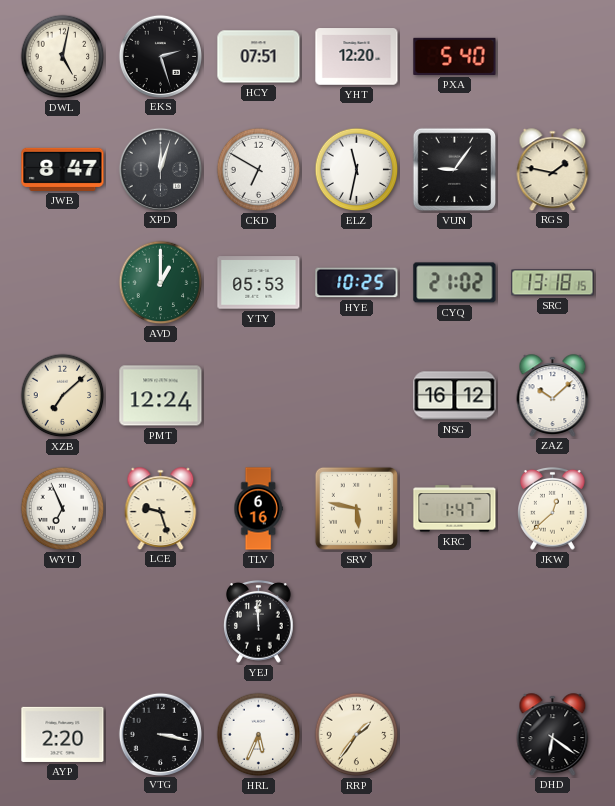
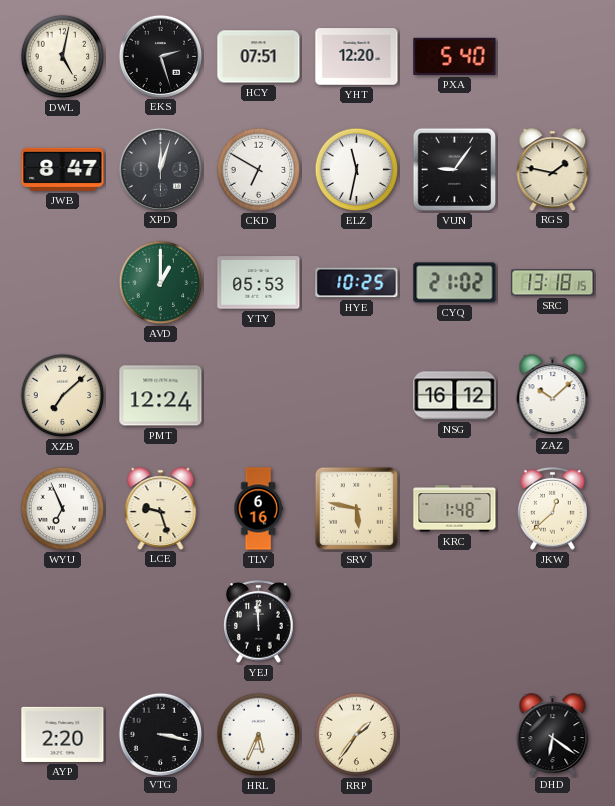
KRC: 1:47 -> 1:48
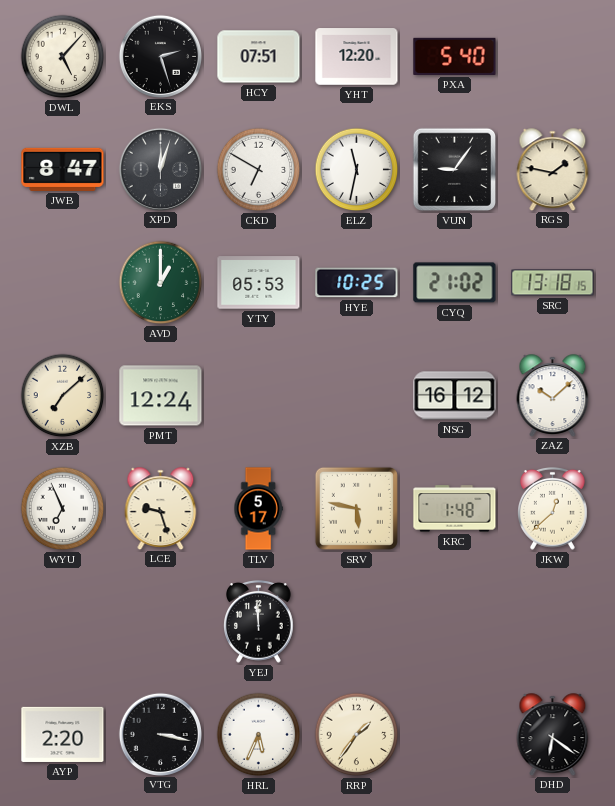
DWL: 5:02 -> 5:07
TLV: 6:16 -> 5:17
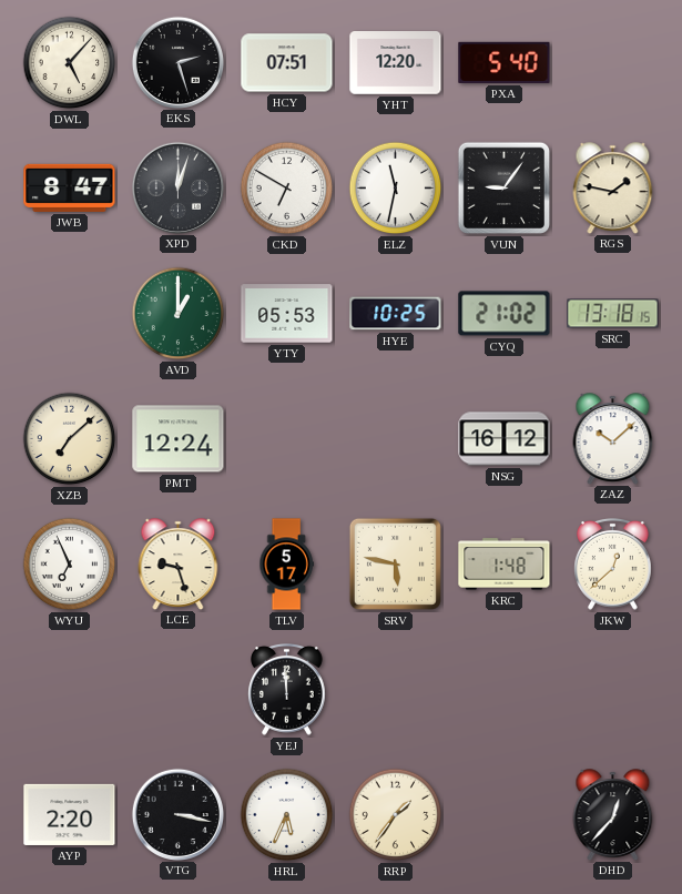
DHD: 6:21 -> 12:37
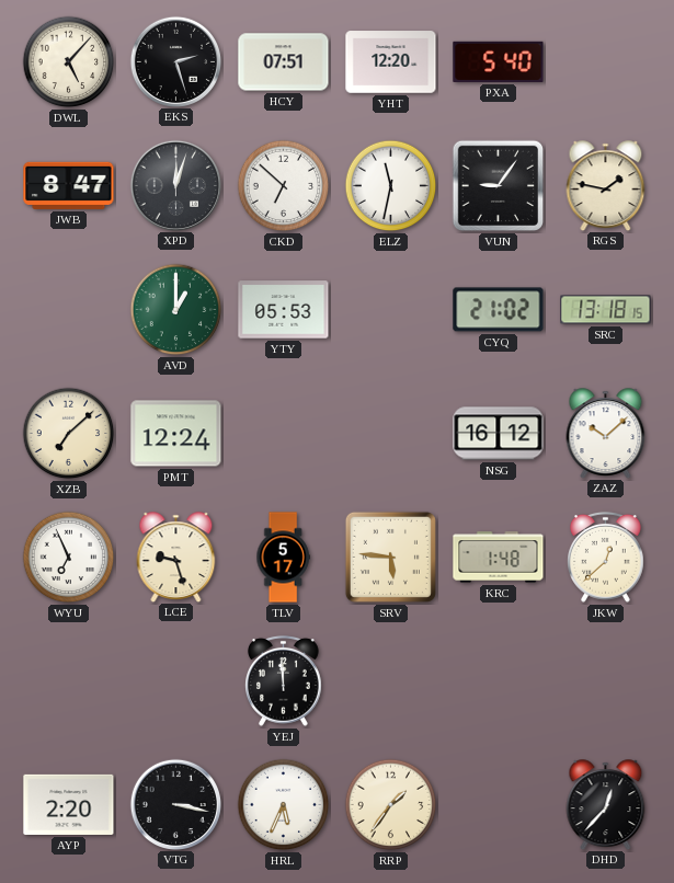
CKD: 6:50 -> 6:52
HYE: 10:25 -> none
SRV: 5:47 -> 5:46
